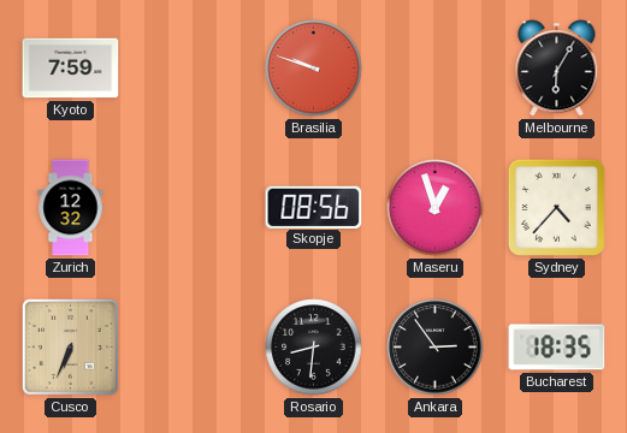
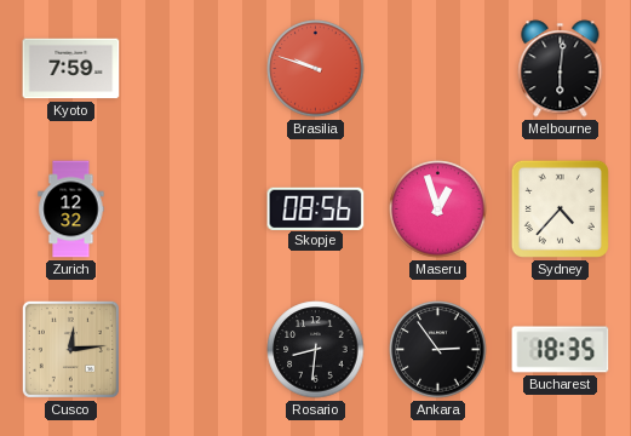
Melbourne: 6:05 -> 6:01
Cusco: 6:34 -> 12:14
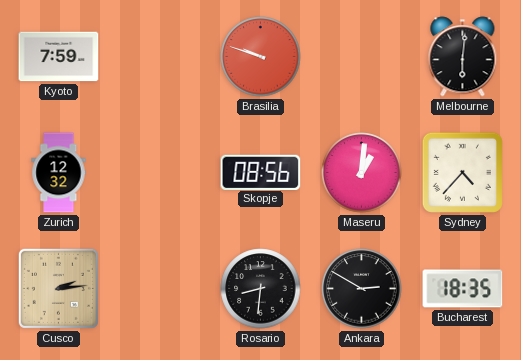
Maseru: 12:57 -> 1:01
Cusco: 12:14 -> 2:14
Ankara: 2:54 -> 2:50
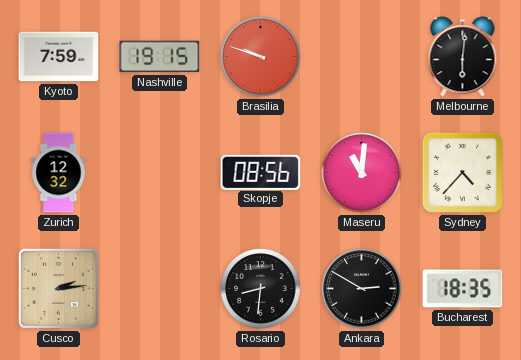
Nashville: none -> 19:15
Maseru: 1:01 -> 11:01
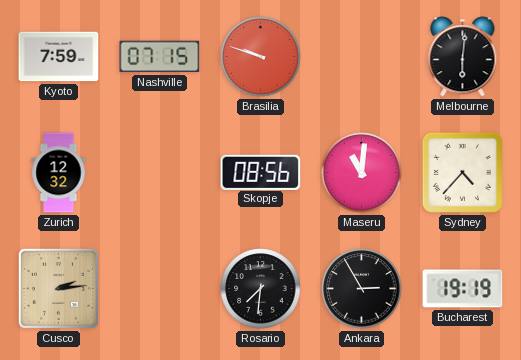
Nashville: 19:15 -> 07:15
Rosario: 8:31 -> 7:31
Ankara: 2:50 -> 2:55
Bucharest: 18:35 -> 19:19
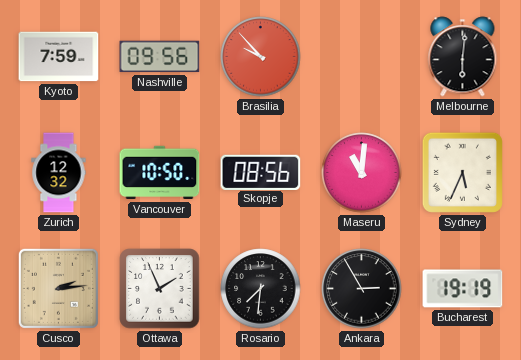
Nashville: 07:15 -> 09:56
Brasilia: 9:48 -> 9:53
Vancouver: none -> 10:50
Sydney: 4:37 -> 5:34
Ottawa: none -> 1:56
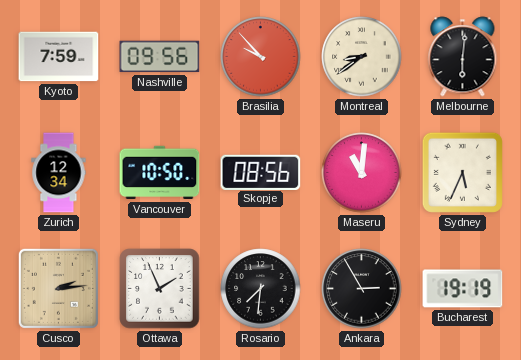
Montreal: none -> 8:39
Zurich: 12:32 -> 12:34
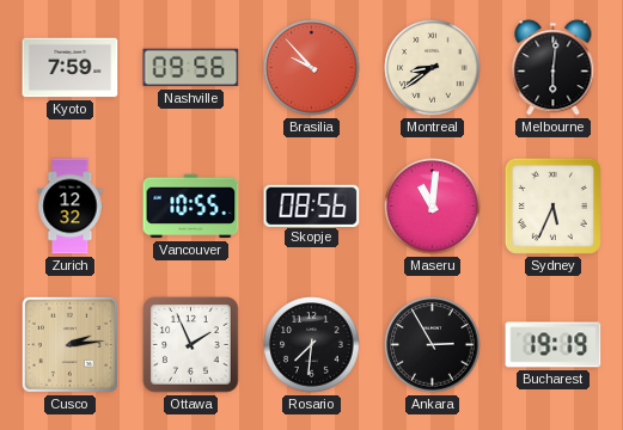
Zurich: 12:34 -> 12:32
Vancouver: 10:50 -> 10:55
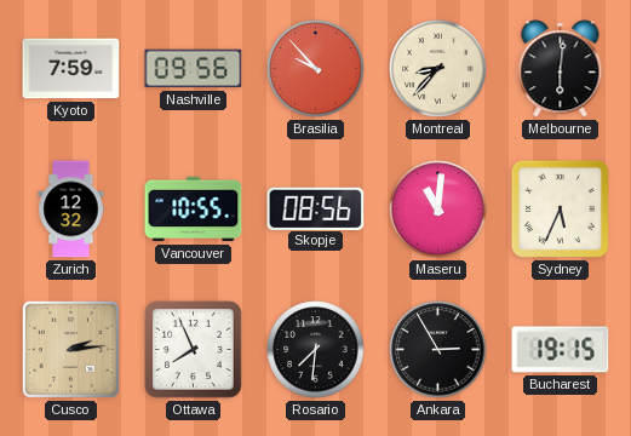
Montreal: 8:39 -> 8:37
Ottawa: 1:56 -> 7:56
Bucharest: 19:19 -> 19:15
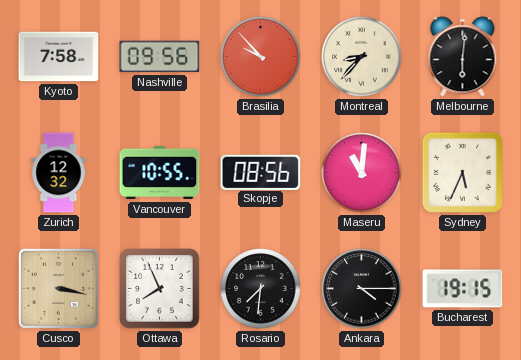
Kyoto: 7:59 -> 7:58
Cusco: 2:14 -> 3:17
Ankara: 2:55 -> 4:15
